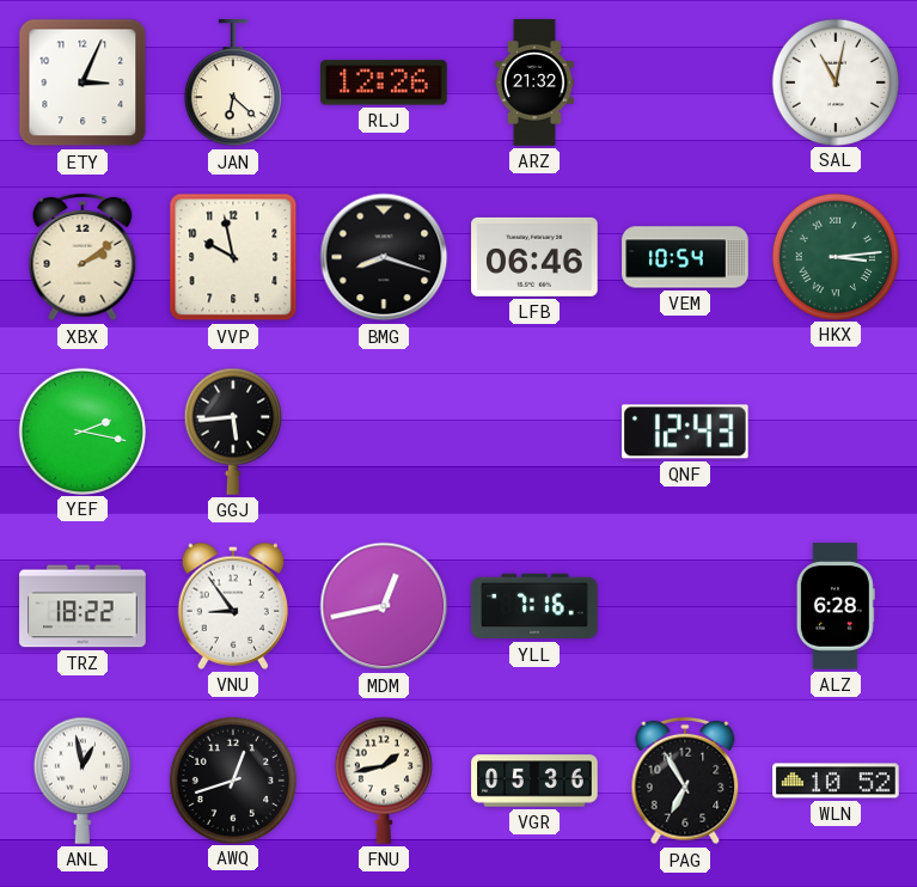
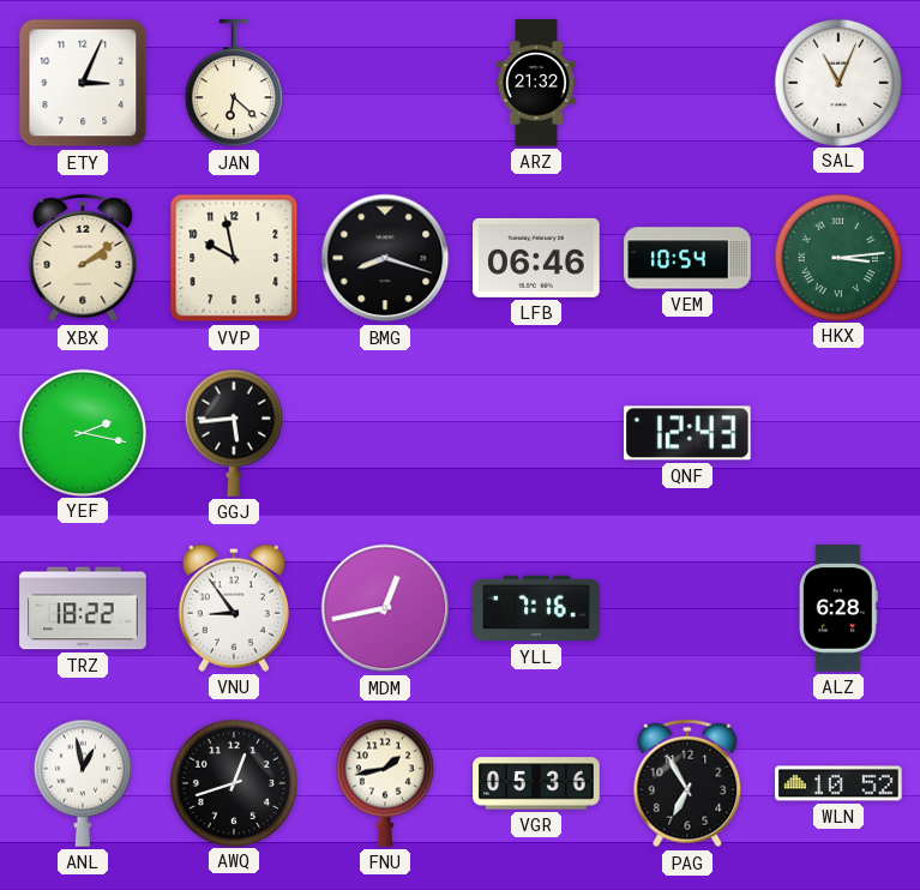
RLJ: 12:26 -> none
SAL: 11:02 -> 11:04
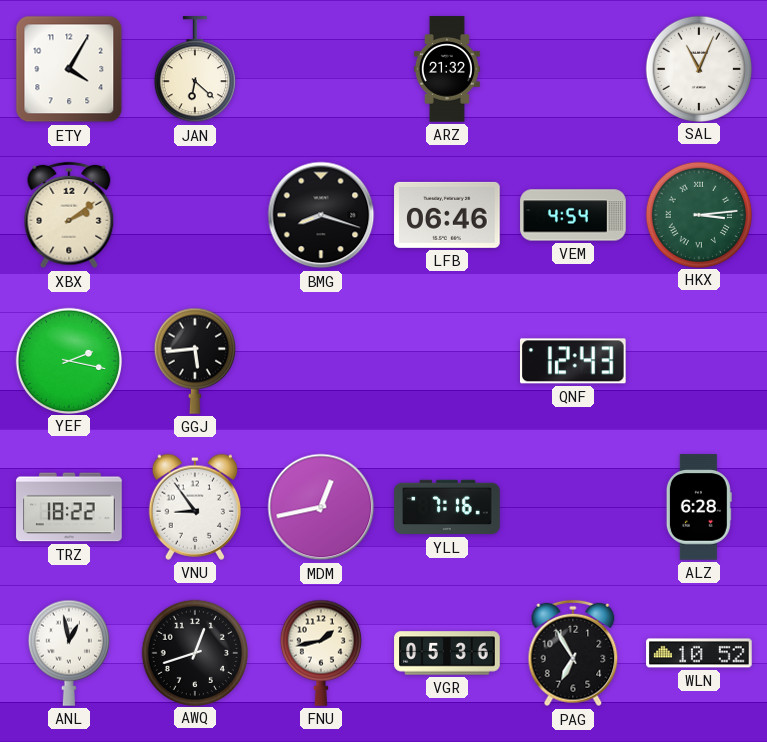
ETY: 3:04 -> 4:05
VVP: 9:58 -> none
VEM: 10:54 -> 4:54
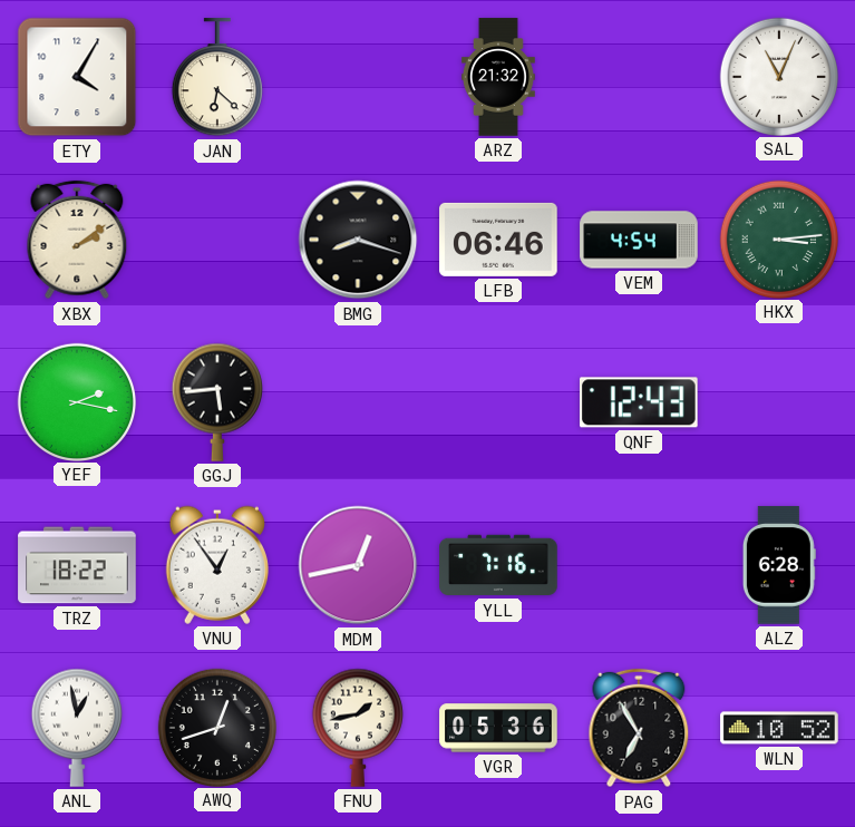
VNU: 8:54 -> 12:54
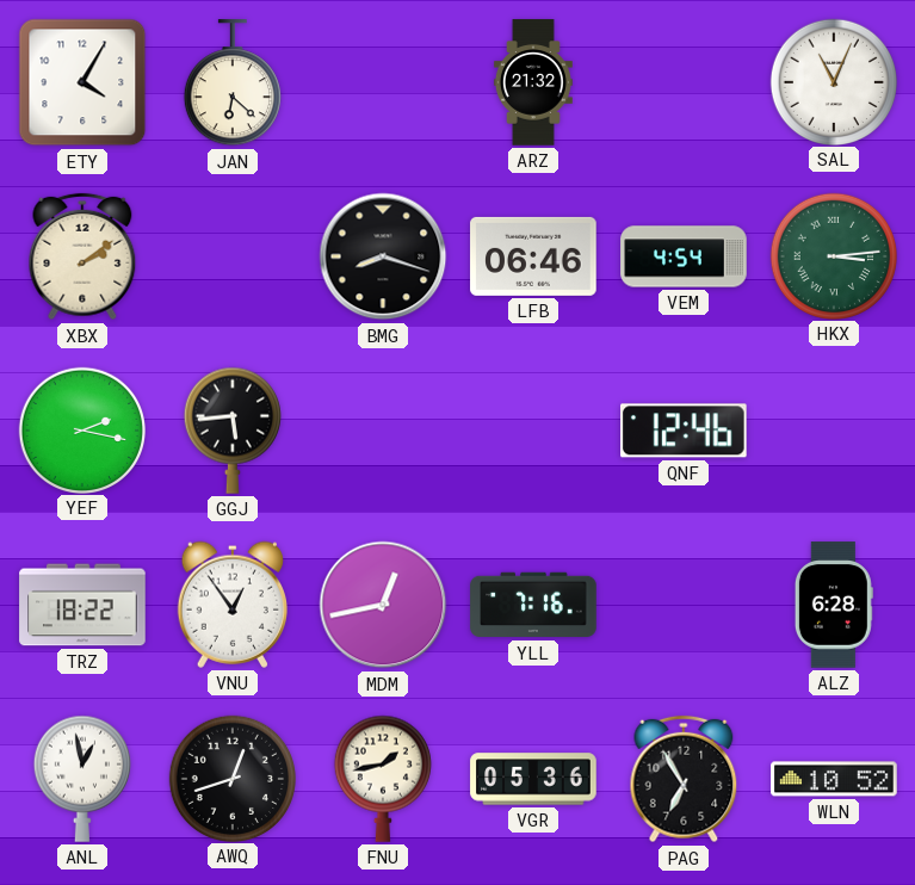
QNF: 12:43 -> 12:46
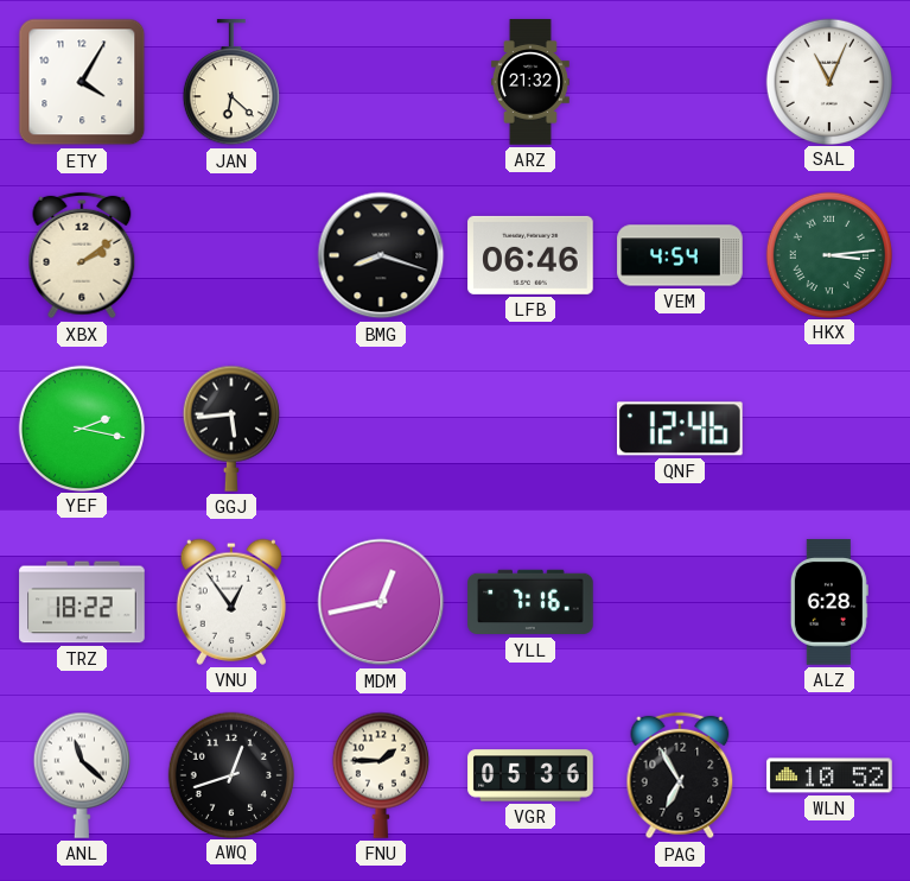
ANL: 12:58 -> 11:22
FNU: 1:43 -> 1:45
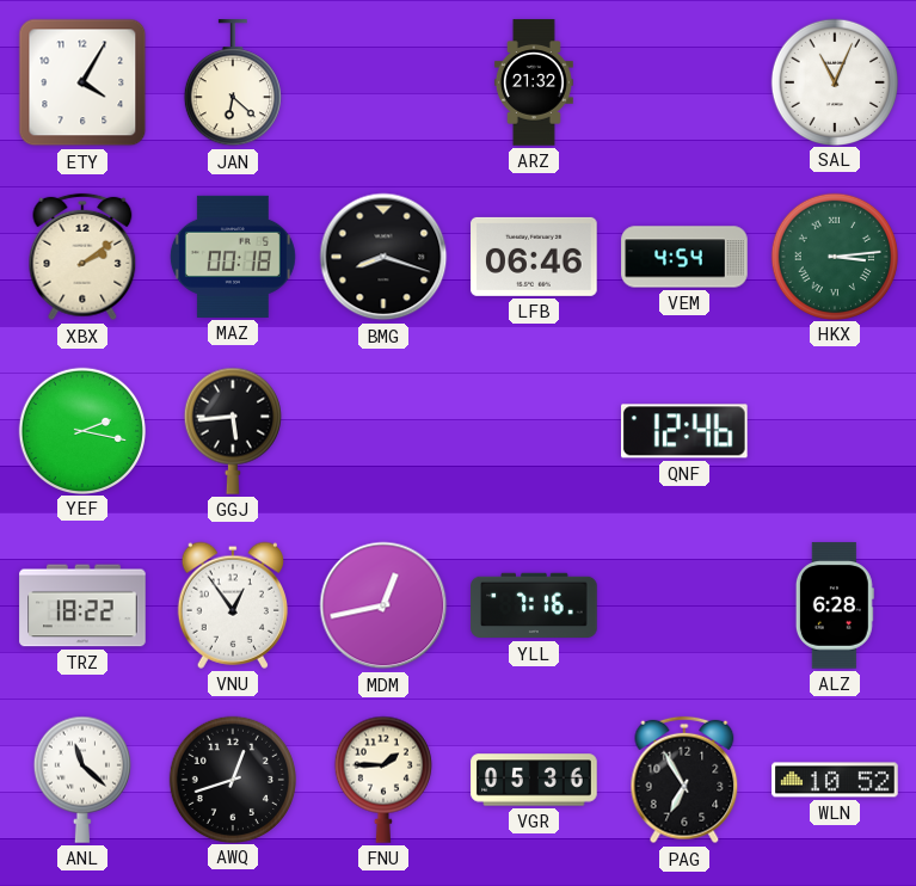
MAZ: none -> 00:18
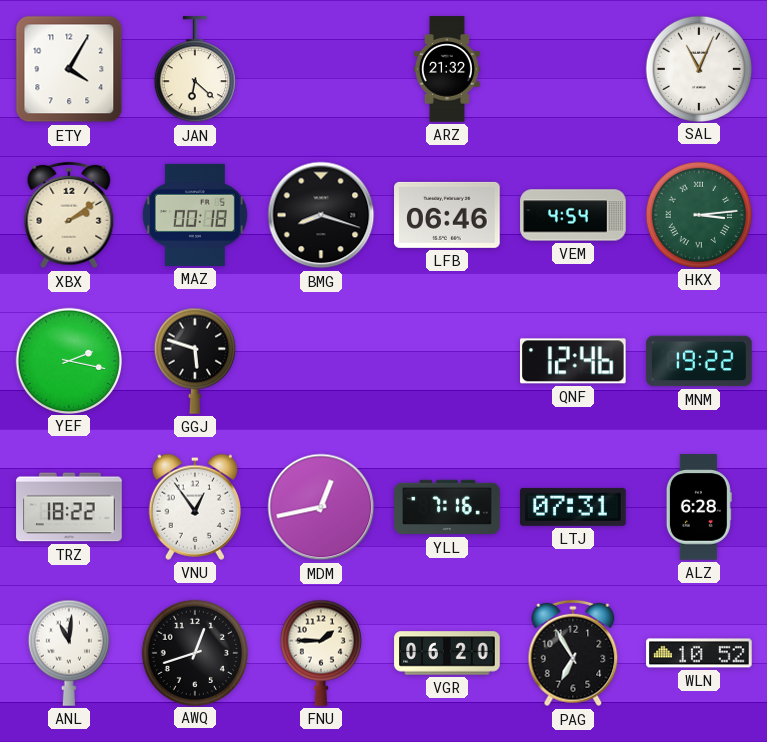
GGJ: 5:44 -> 5:48
MNM: none -> 19:22
LTJ: none -> 07:31
ANL: 11:22 -> 11:01
VGR: 05:36 -> 06:20
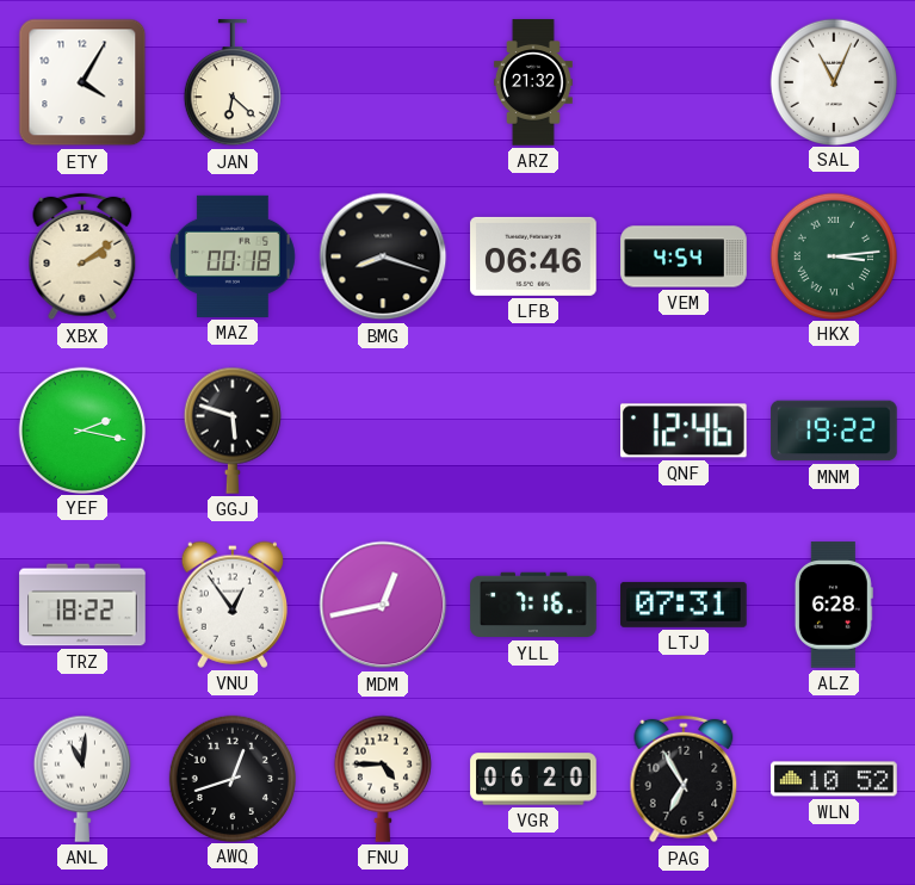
FNU: 1:45 -> 4:45
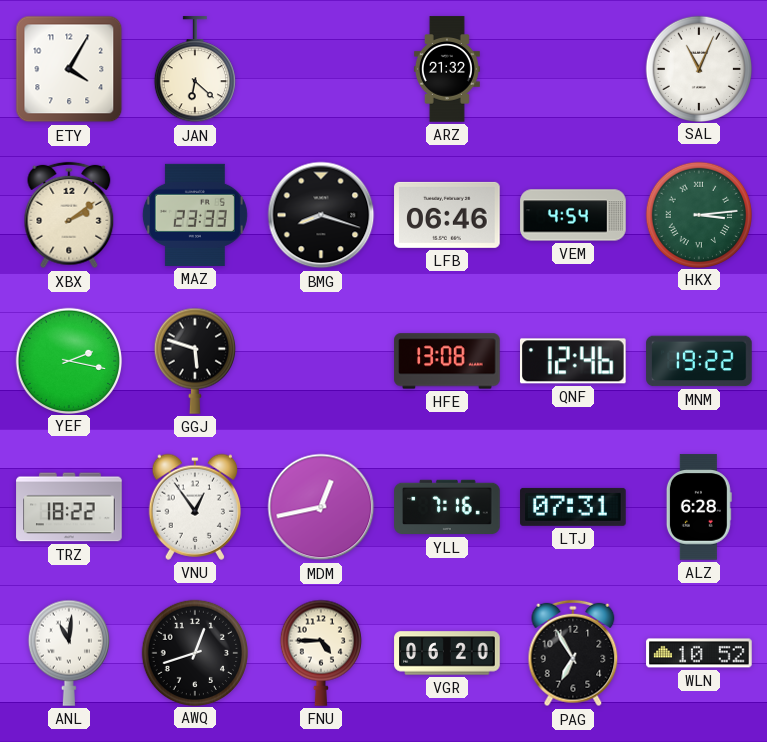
MAZ: 00:18 -> 23:33
HFE: none -> 13:08
